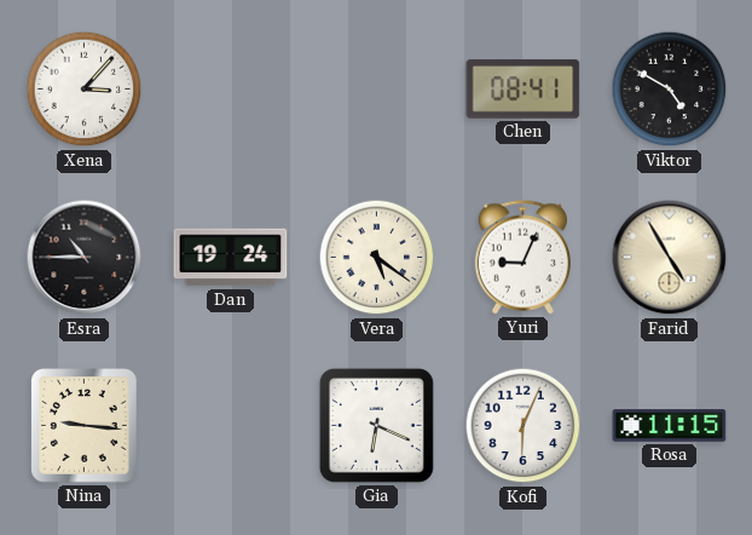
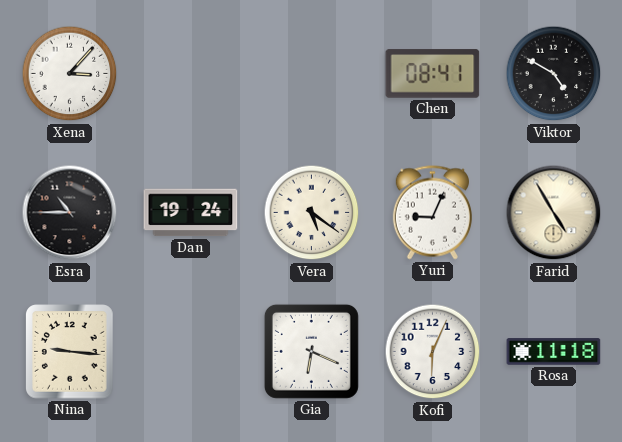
Rosa: 11:15 -> 11:18
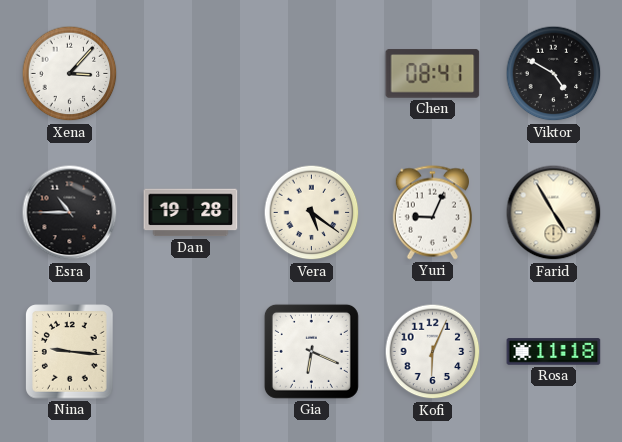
Dan: 19:24 -> 19:28
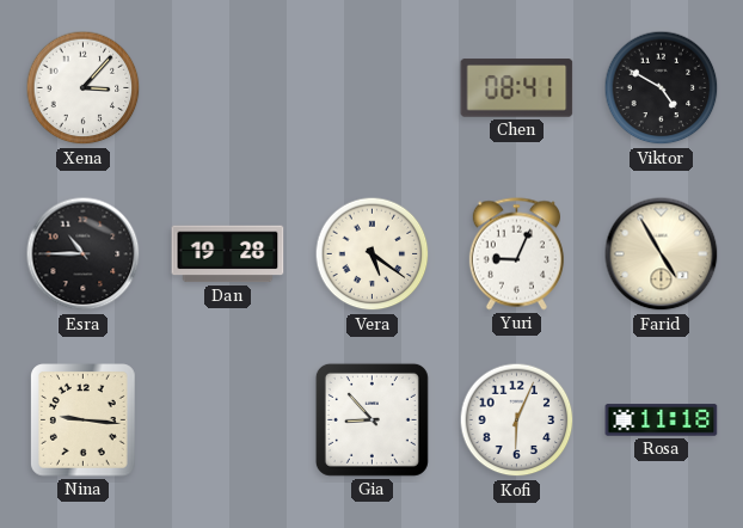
Gia: 6:19 -> 8:53
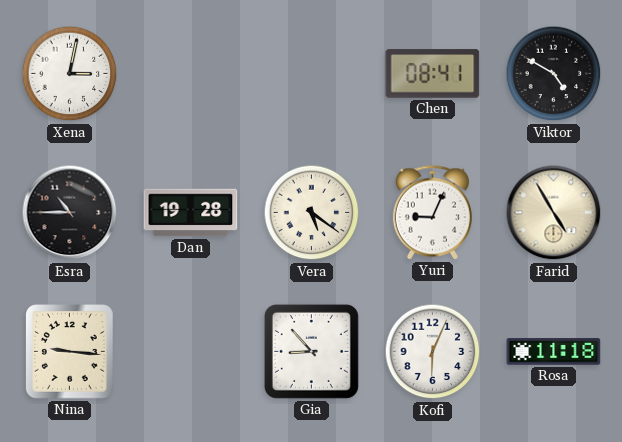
Xena: 3:07 -> 3:02
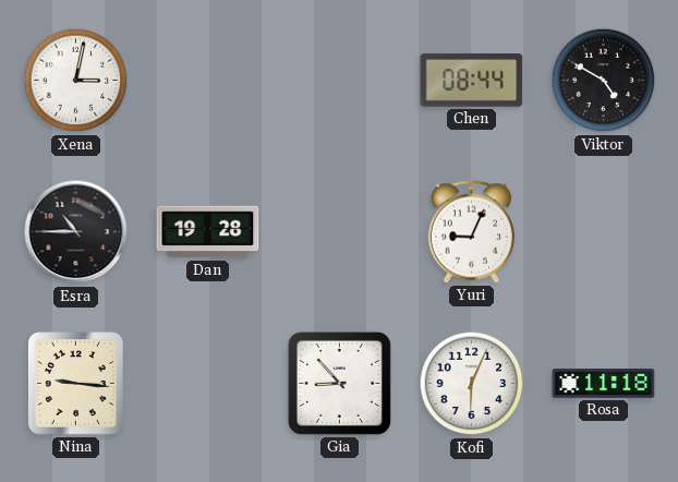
Chen: 08:41 -> 08:44
Vera: 5:21 -> none
Farid: 4:55 -> none
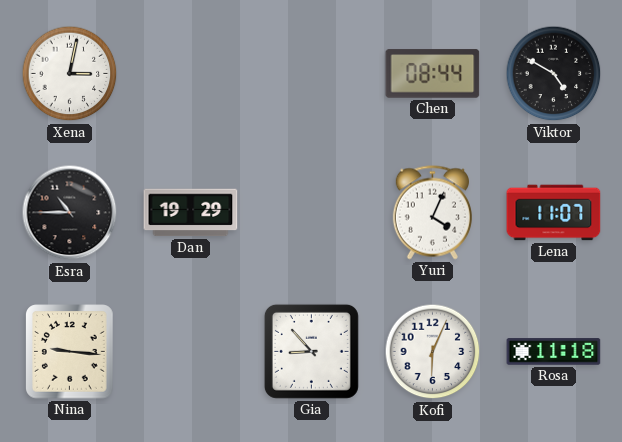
Dan: 19:28 -> 19:29
Yuri: 9:04 -> 4:04
Lena: none -> 11:07
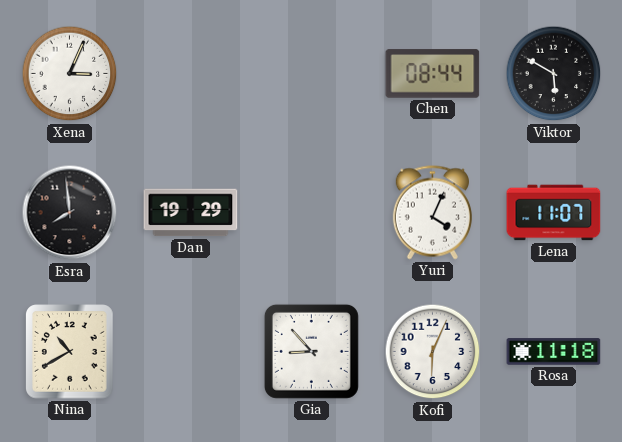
Xena: 3:02 -> 3:04
Viktor: 4:50 -> 5:50
Esra: 10:45 -> 7:59
Nina: 9:16 -> 10:40
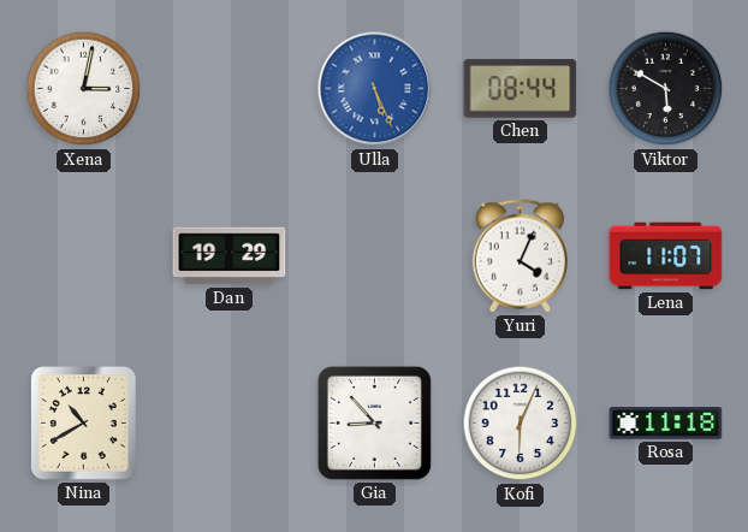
Xena: 3:04 -> 3:02
Ulla: none -> 5:26
Esra: 7:59 -> none
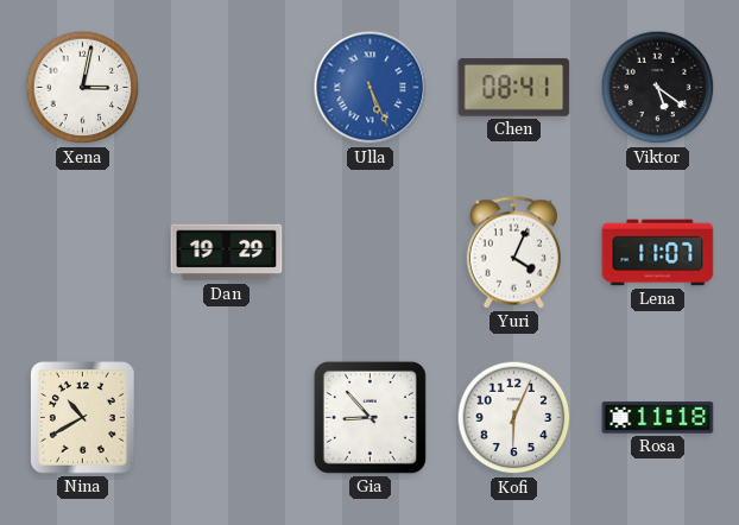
Chen: 08:44 -> 08:41
Viktor: 5:50 -> 5:21
